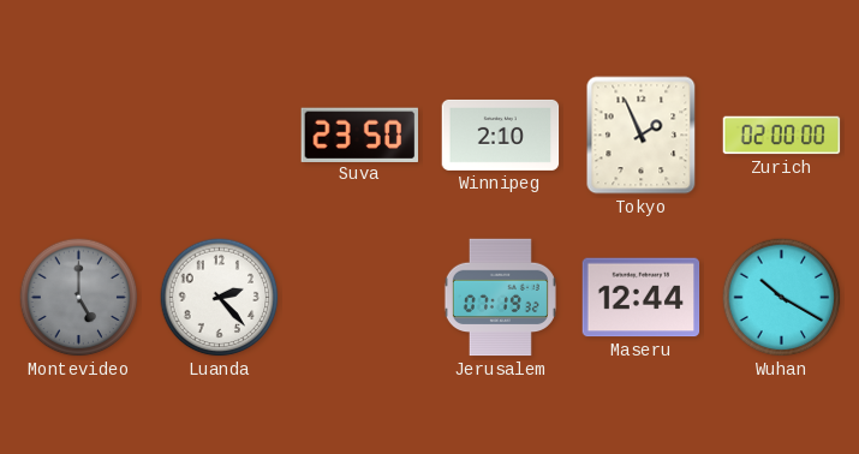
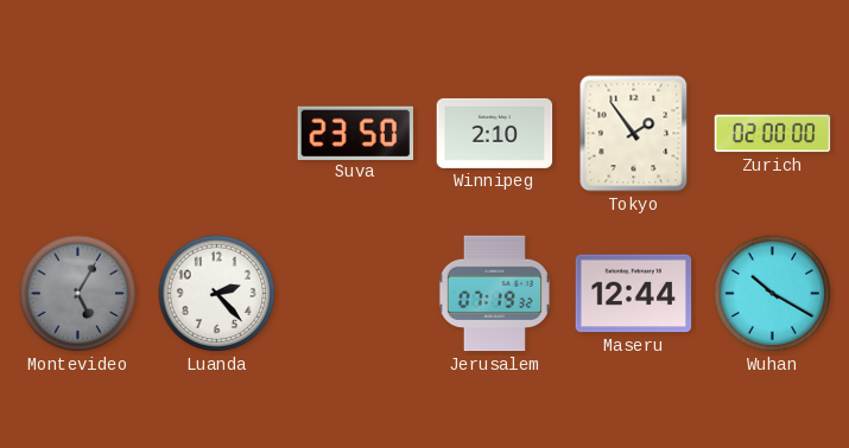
Tokyo: 1:56 -> 1:54
Montevideo: 5:00 -> 5:05
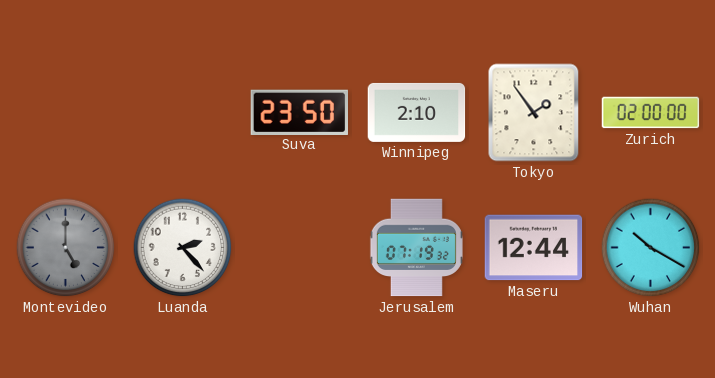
Montevideo: 5:05 -> 5:00
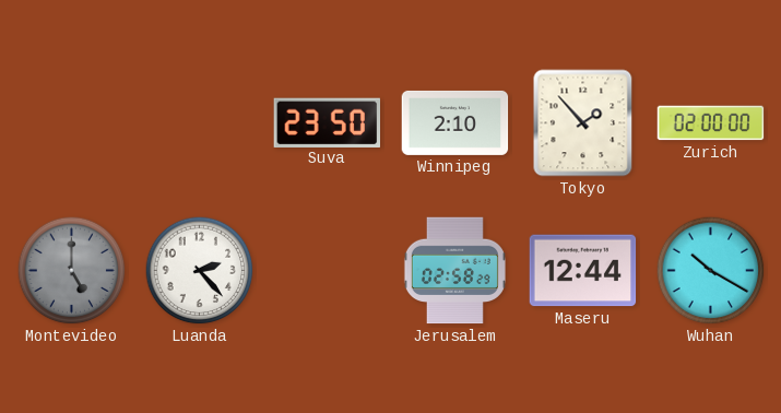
Tokyo: 1:54 -> 1:53
Jerusalem: 07:19 -> 02:58
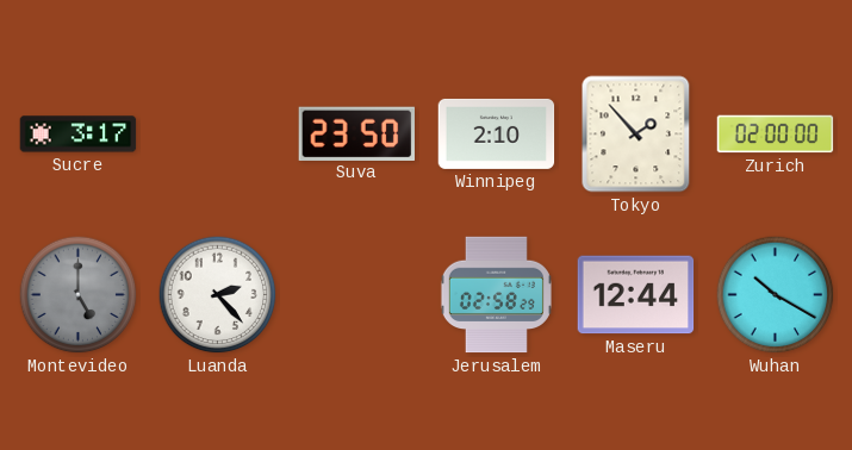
Sucre: none -> 3:17
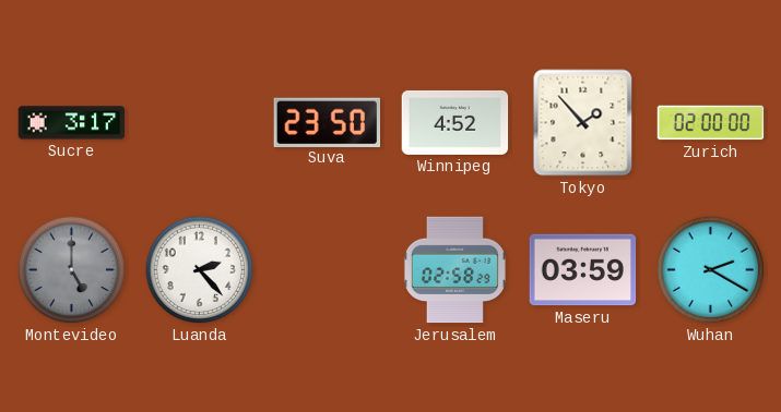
Winnipeg: 2:10 -> 4:52
Maseru: 12:44 -> 03:59
Wuhan: 10:20 -> 2:20
